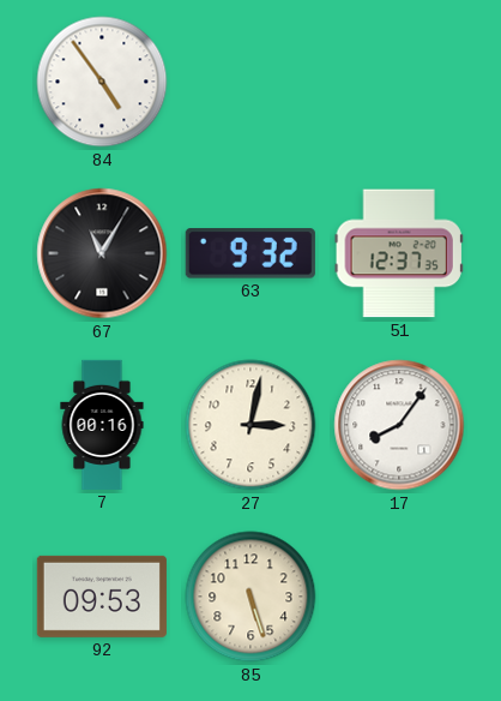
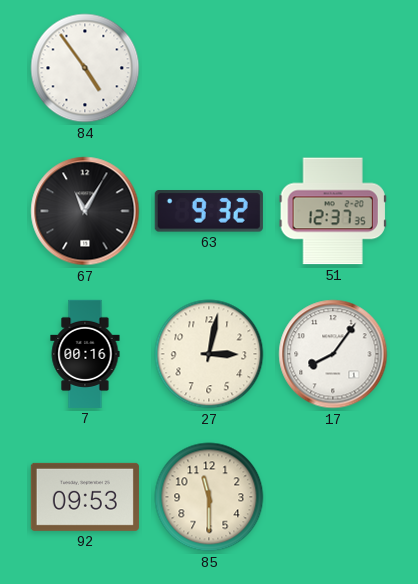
85: 5:27 -> 11:30
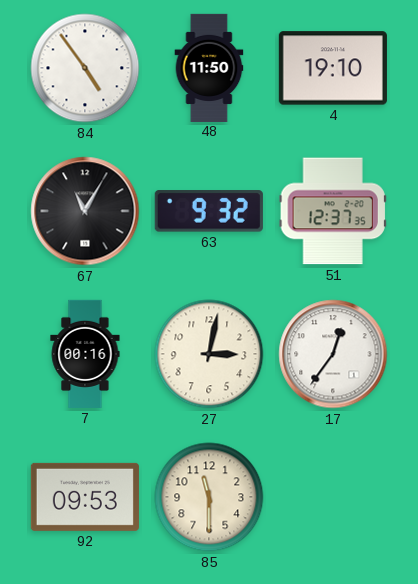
48: none -> 11:50
4: none -> 19:10
17: 8:06 -> 12:36
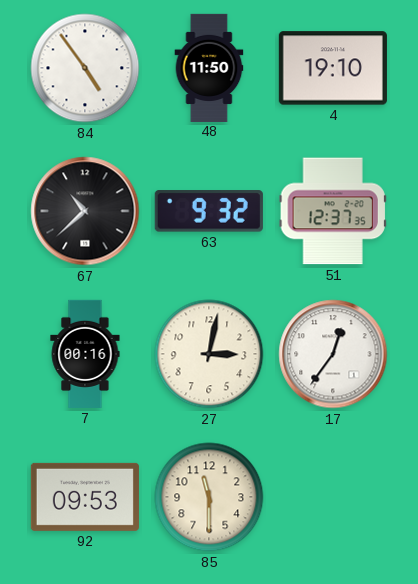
67: 11:05 -> 10:38
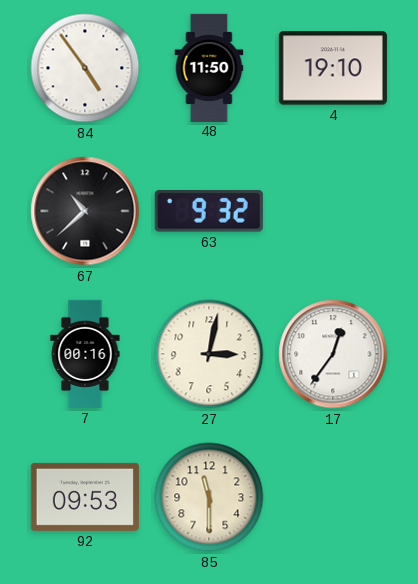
51: 12:37 -> none
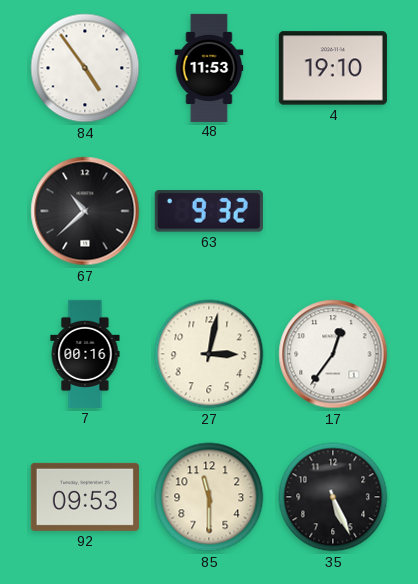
48: 11:50 -> 11:53
35: none -> 5:26
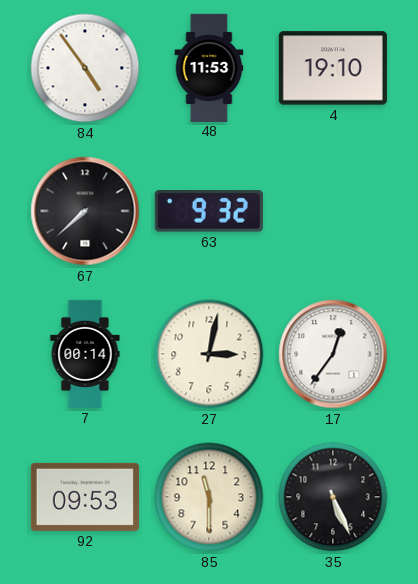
67: 10:38 -> 7:38
7: 00:16 -> 00:14
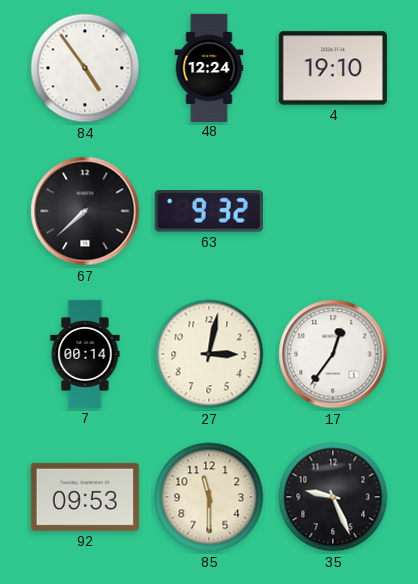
48: 11:53 -> 12:24
35: 5:26 -> 9:26
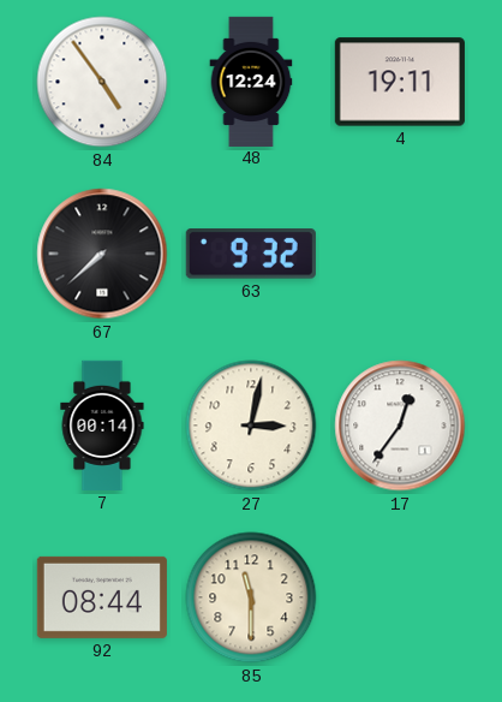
4: 19:10 -> 19:11
92: 09:53 -> 08:44
35: 9:26 -> none
